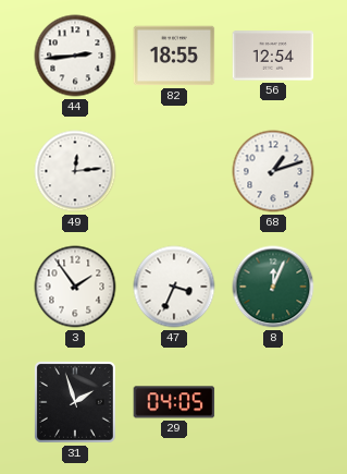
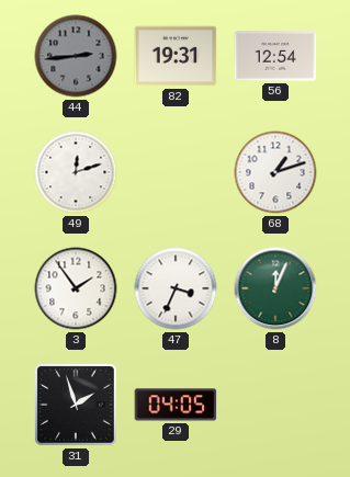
44 dial: white -> grey
82: 18:55 -> 19:31
49: 12:14 -> 12:12
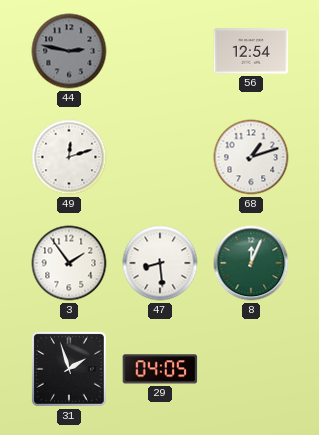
44: 2:44 -> 2:47
82: 19:31 -> none
47: 3:34 -> 8:29
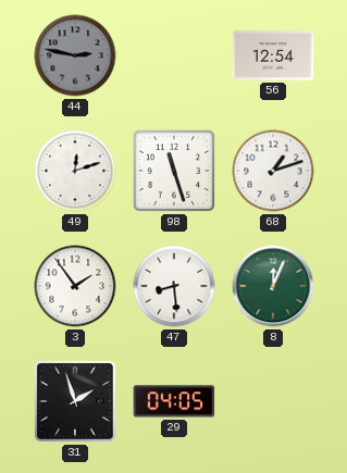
98: none -> 11:27
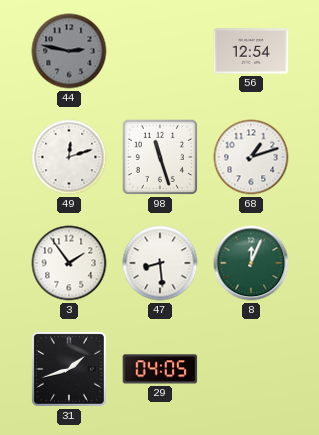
31: 1:57 -> 1:42
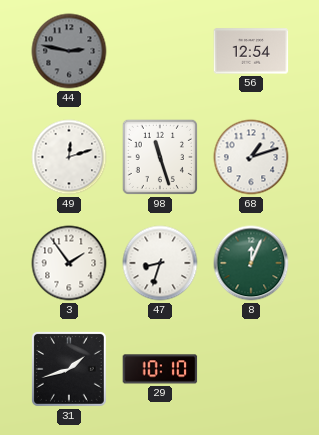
47: 8:29 -> 8:33
29: 04:05 -> 10:10
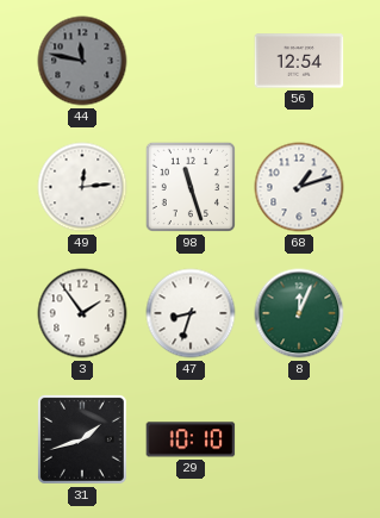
44: 2:47 -> 11:47
49: 12:12 -> 12:14
